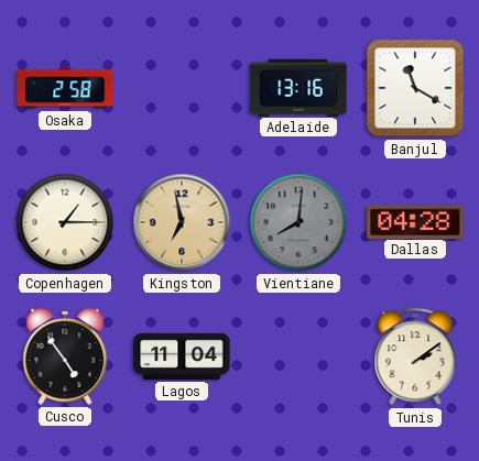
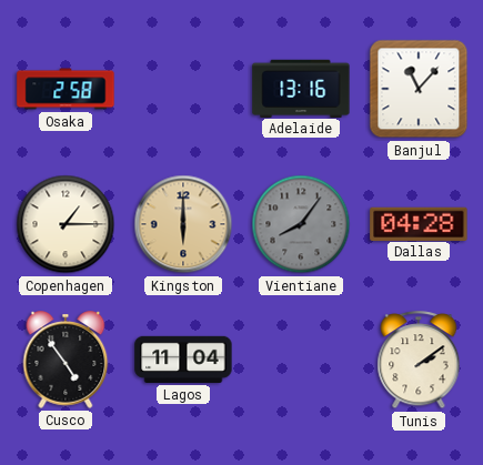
Banjul: 11:20 -> 11:07
Kingston: 6:58 -> 6:00
Vientiane: 8:01 -> 8:06
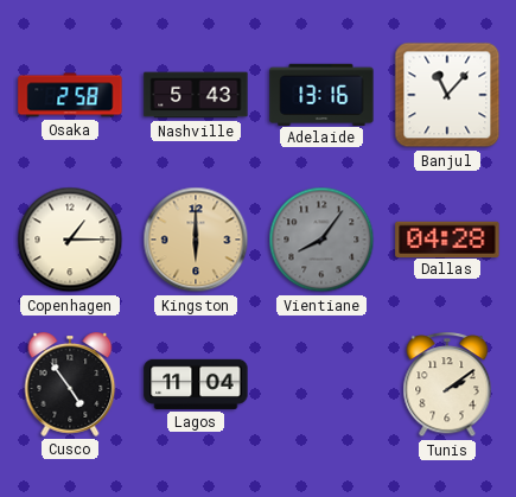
Nashville: none -> 5:43
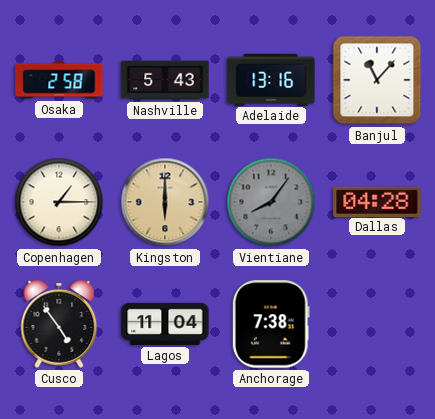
Anchorage: none -> 7:38
Tunis: 2:09 -> none
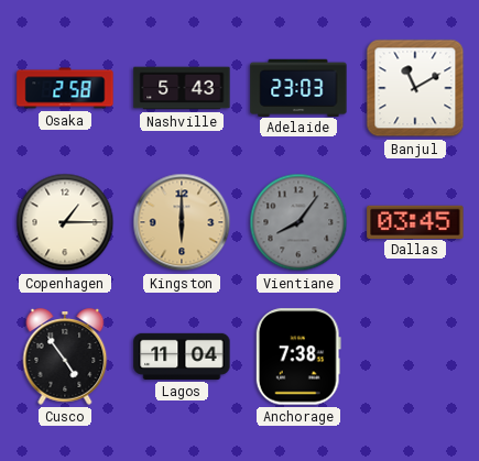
Adelaide: 13:16 -> 23:03
Banjul: 11:07 -> 11:10
Dallas: 04:28 -> 03:45
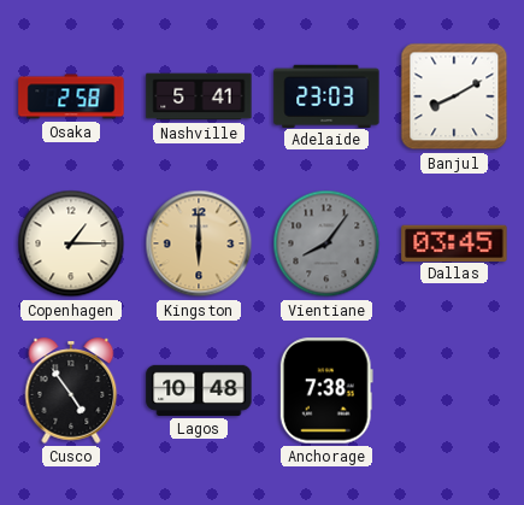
Nashville: 5:43 -> 5:41
Banjul: 11:10 -> 8:10
Lagos: 11:04 -> 10:48
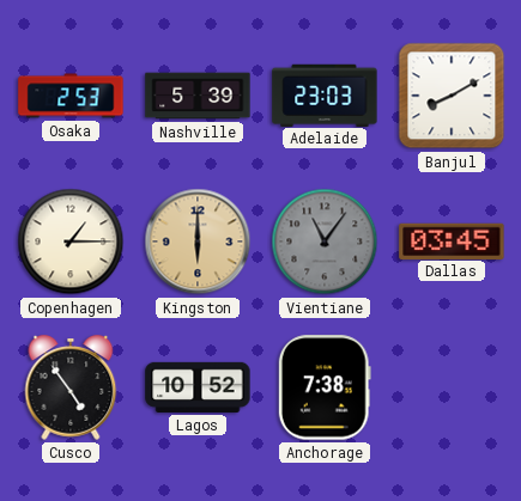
Osaka: 2:58 -> 2:53
Nashville: 5:41 -> 5:39
Vientiane: 8:06 -> 11:06
Lagos: 10:48 -> 10:52
